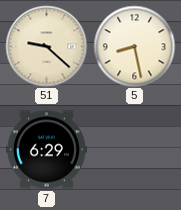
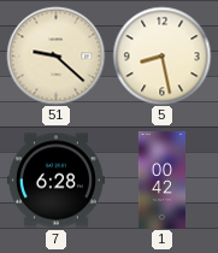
7: 6:29 -> 6:28
1: none -> 00:42
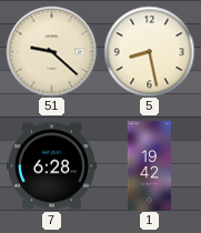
1: 00:42 -> 19:42
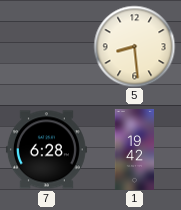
51: 9:22 -> none
5: 8:28 -> 8:29
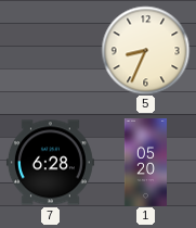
5: 8:29 -> 8:34
1: 19:42 -> 05:20
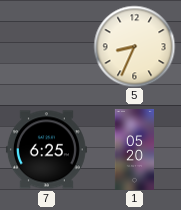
7: 6:28 -> 6:25
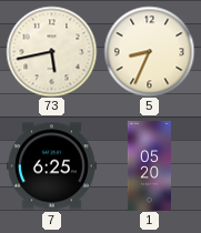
73: none -> 5:43
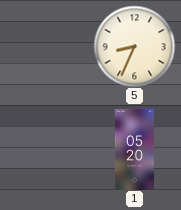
73: 5:43 -> none
7: 6:25 -> none
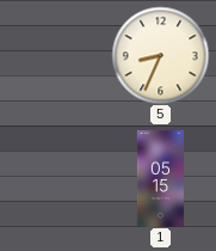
1: 05:20 -> 05:15
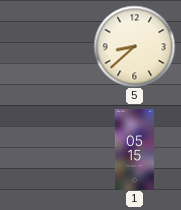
5: 8:34 -> 8:38
